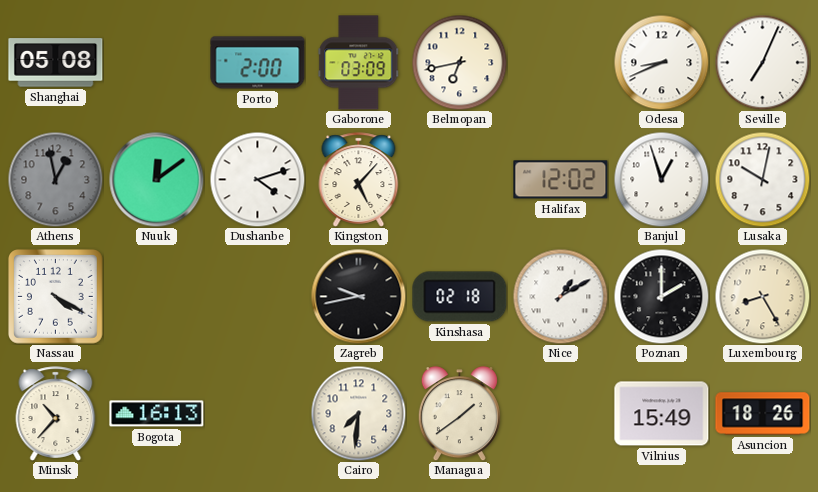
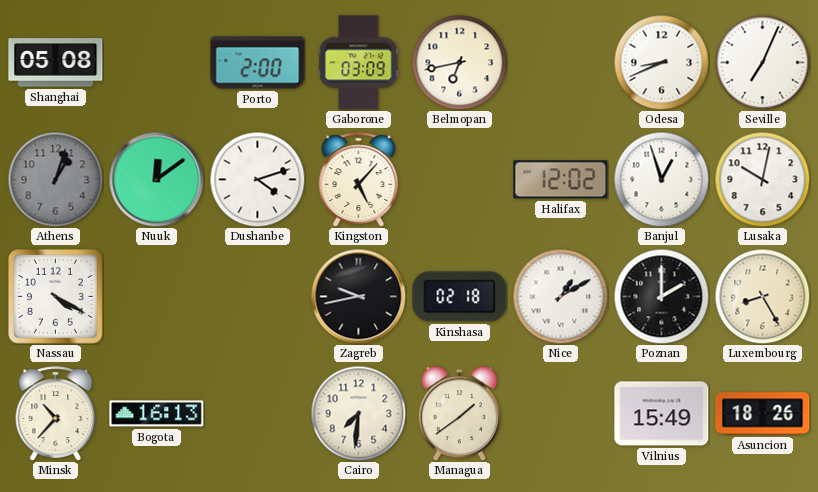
Athens: 12:58 -> 1:03
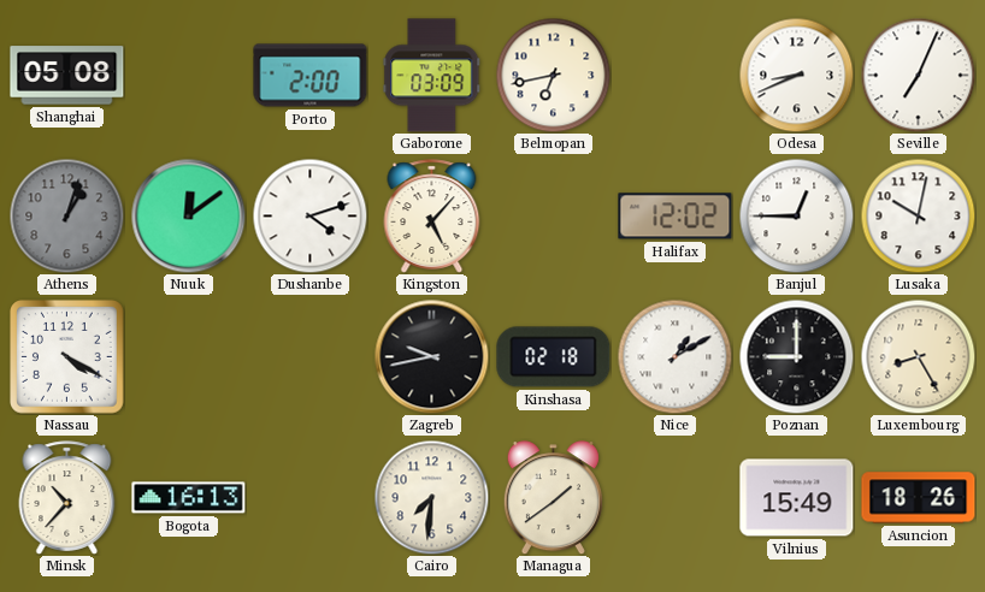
Banjul: 12:57 -> 12:45
Poznan: 2:00 -> 9:00
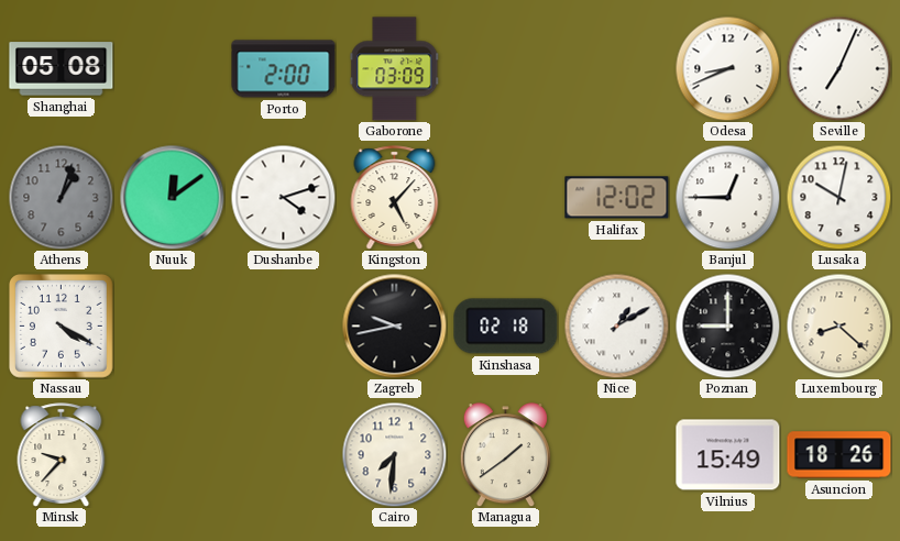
Belmopan: 6:43 -> none
Luxembourg: 8:25 -> 8:22
Minsk: 10:37 -> 9:37
Bogota: 16:13 -> none
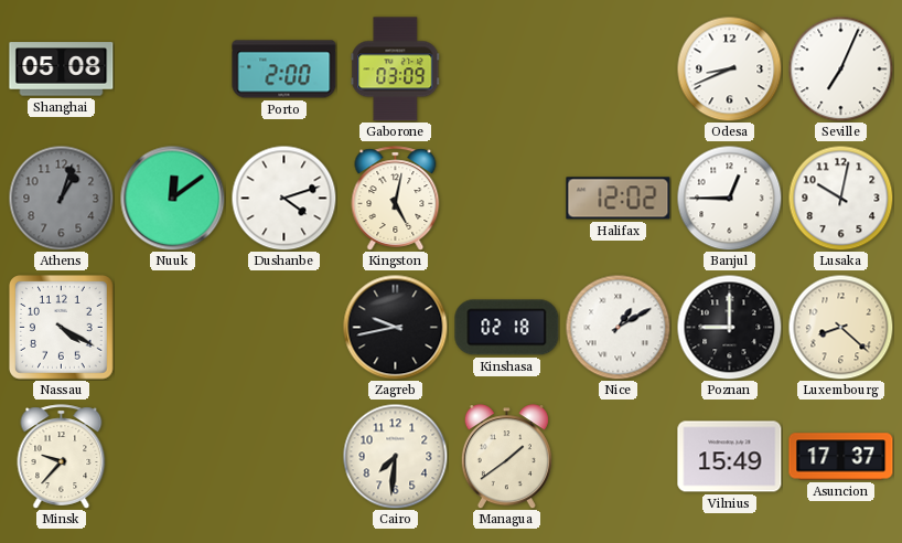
Kingston: 5:07 -> 5:02
Asuncion: 18:26 -> 17:37
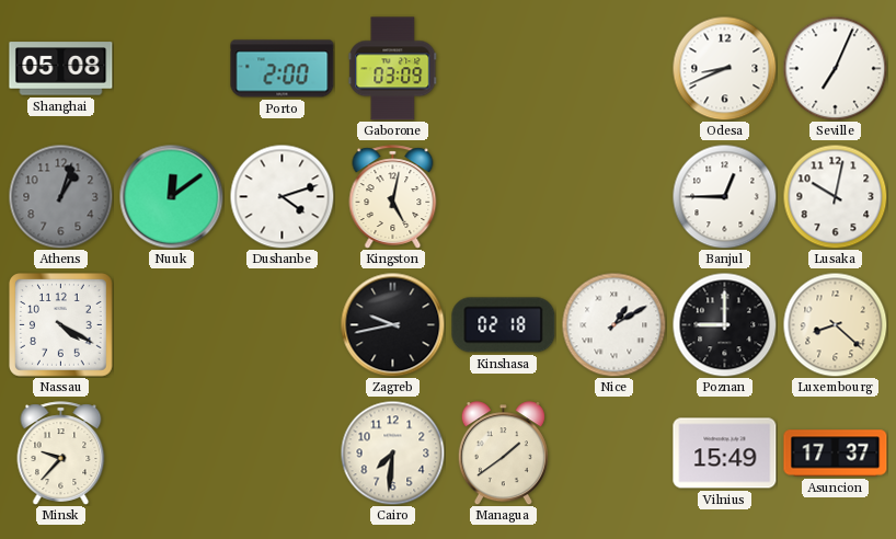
Halifax: 12:02 -> none
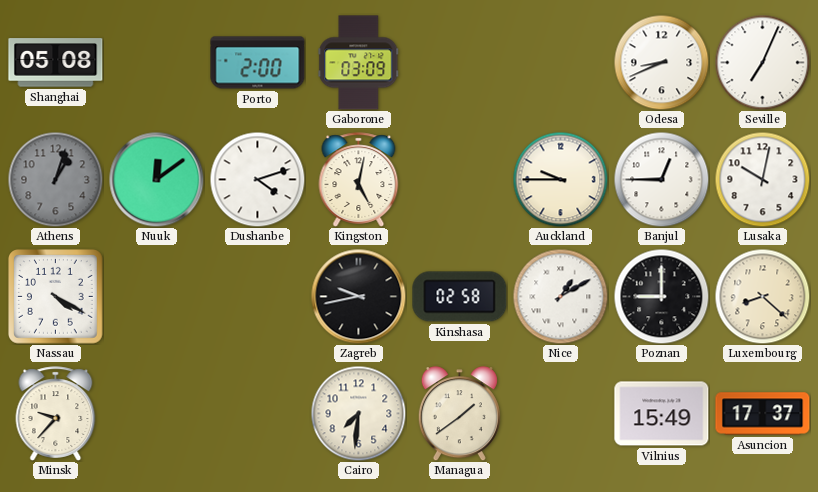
Auckland: none -> 9:45
Kinshasa: 02:18 -> 02:58
